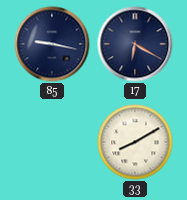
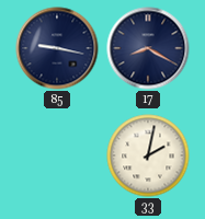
17: 6:20 -> 8:20
33: 8:10 -> 2:02
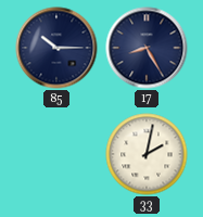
85: 9:17 -> 10:15
17: 8:20 -> 8:25
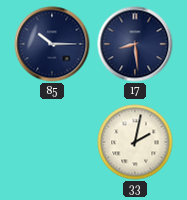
17: 8:25 -> 8:29
